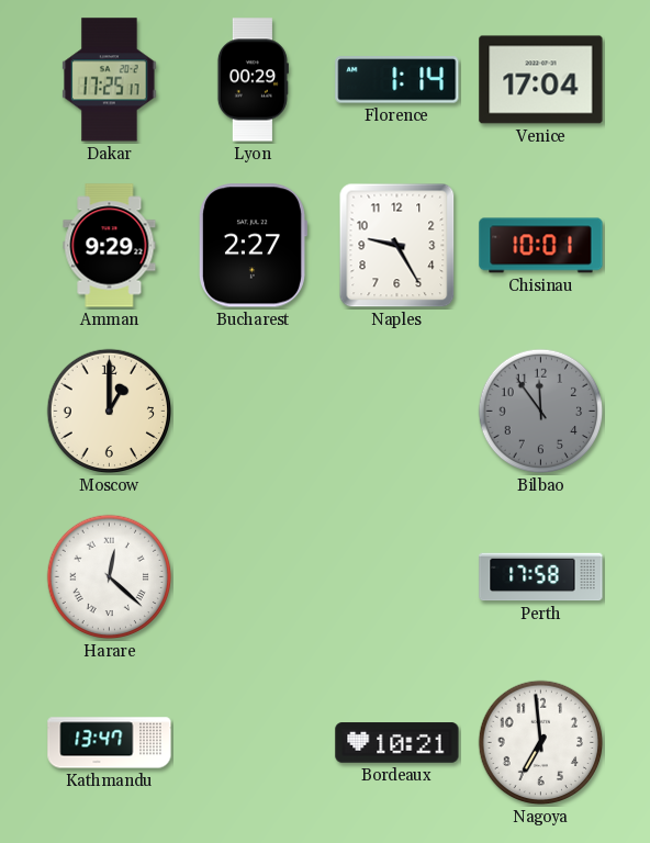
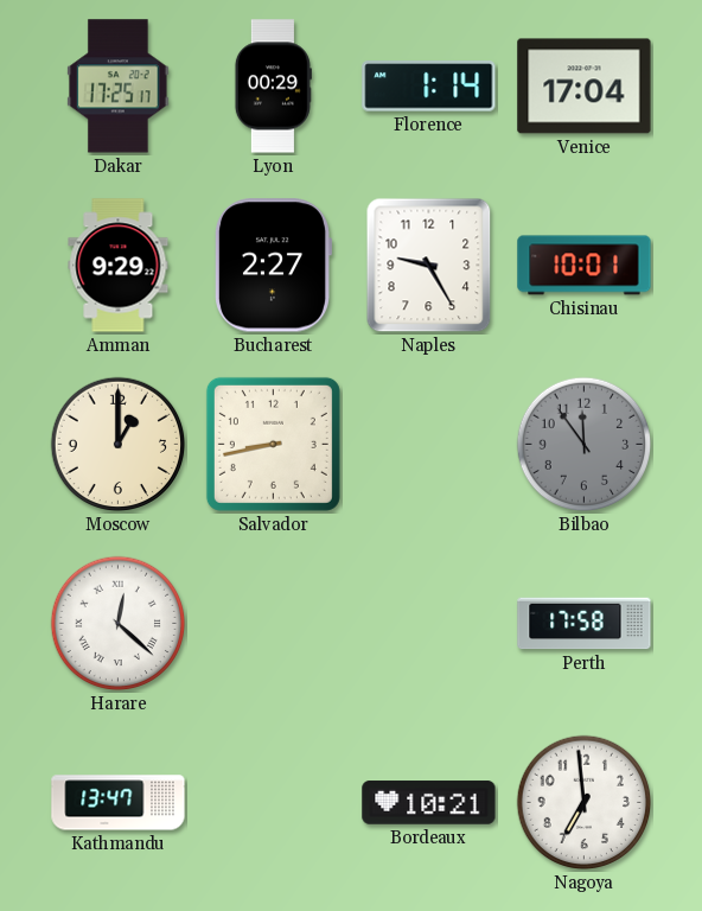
Salvador: none -> 8:43
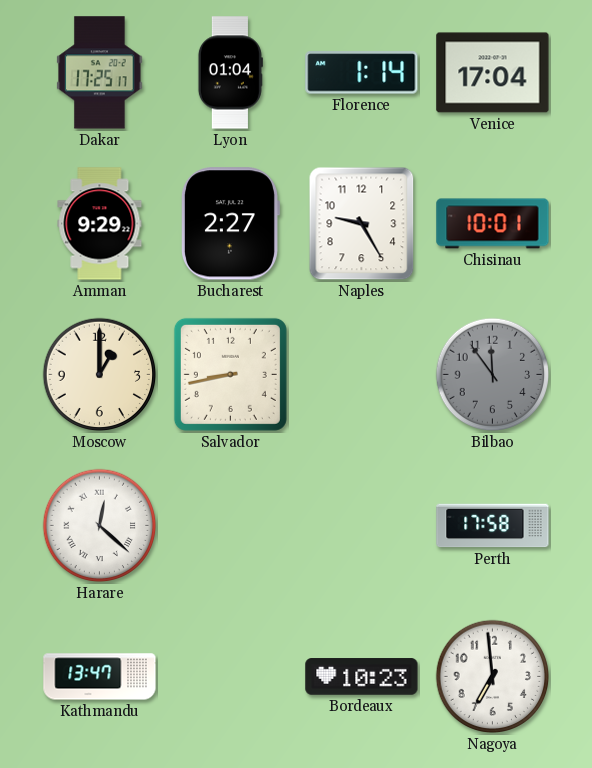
Lyon: 00:29 -> 01:04
Bordeaux: 10:21 -> 10:23
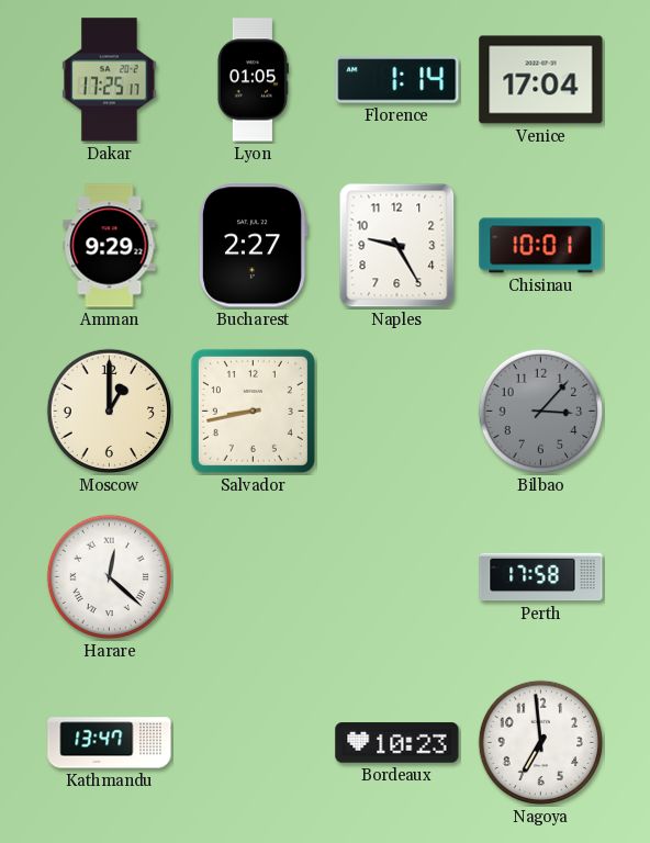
Lyon: 01:04 -> 01:05
Bilbao: 11:54 -> 3:07
